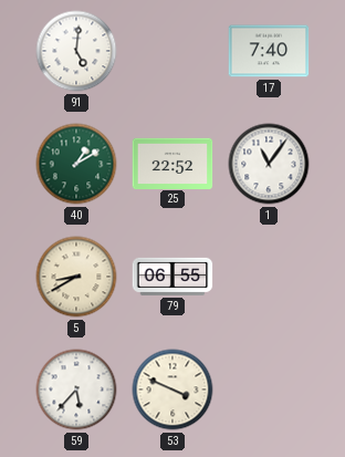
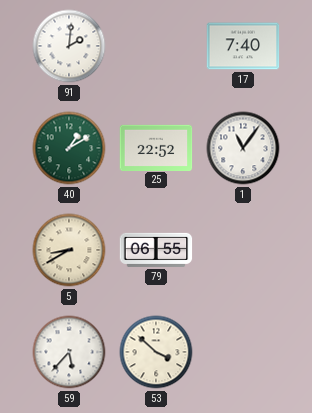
91: 5:01 -> 2:01
53: 3:49 -> 3:52
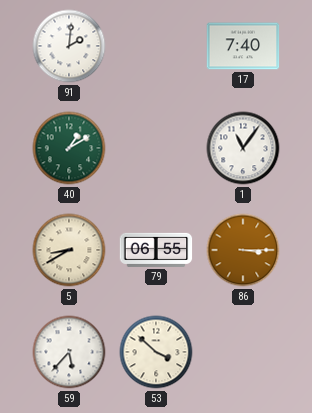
25: 22:52 -> none
86: none -> 3:15
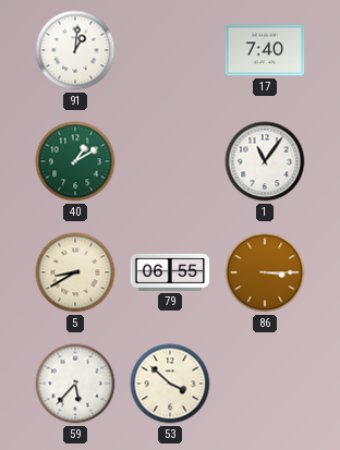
91: 2:01 -> 1:01
